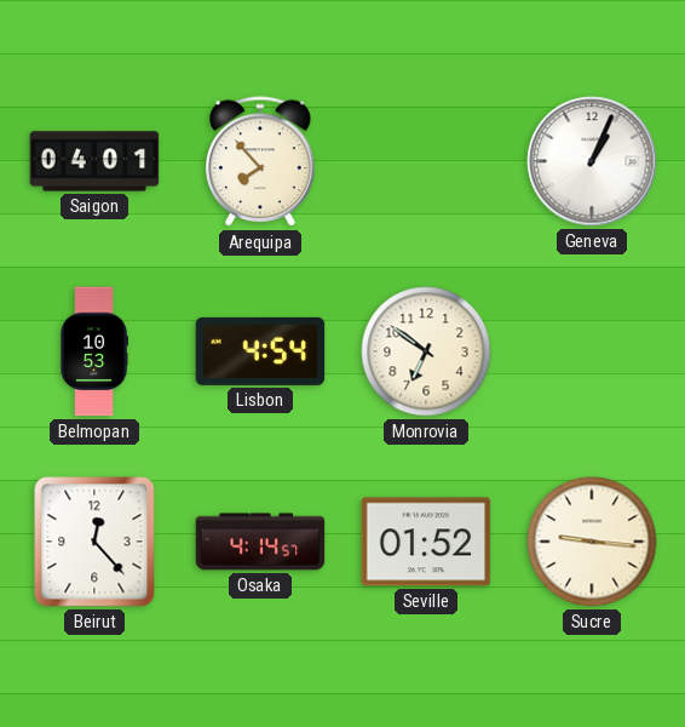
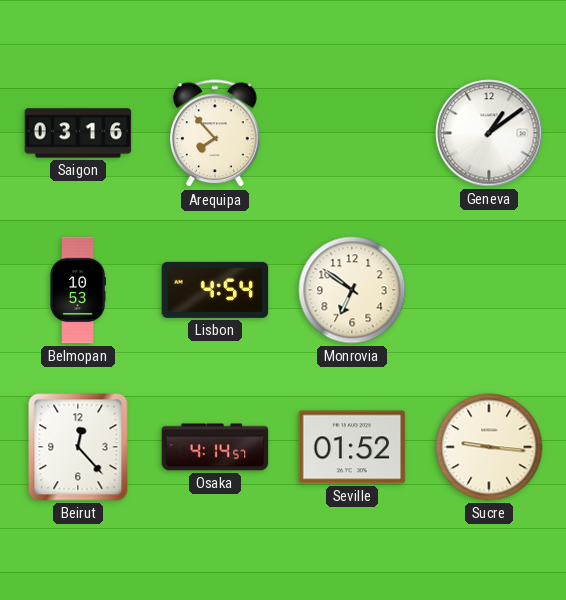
Saigon: 04:01 -> 03:16
Geneva: 1:04 -> 1:09
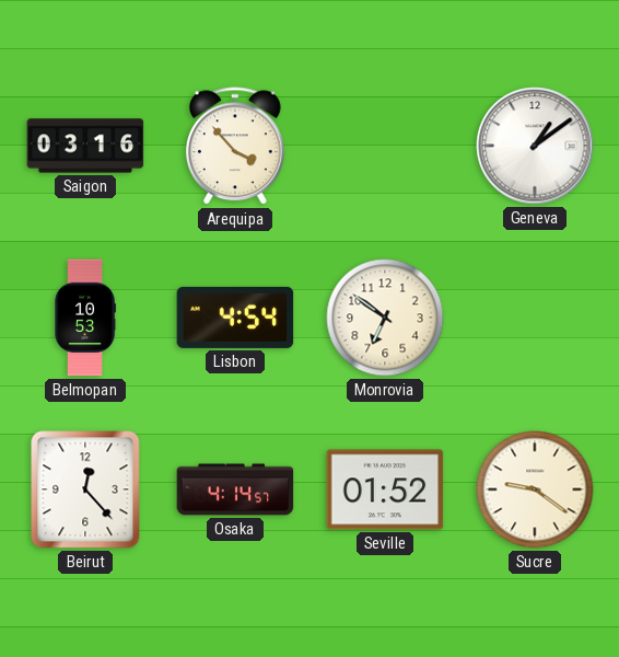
Arequipa: 7:53 -> 3:53
Sucre: 9:16 -> 9:21
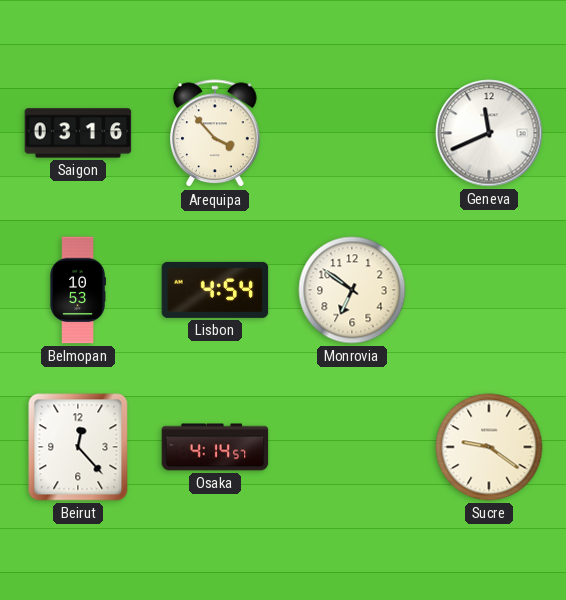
Geneva: 1:09 -> 11:41
Seville: 01:52 -> none
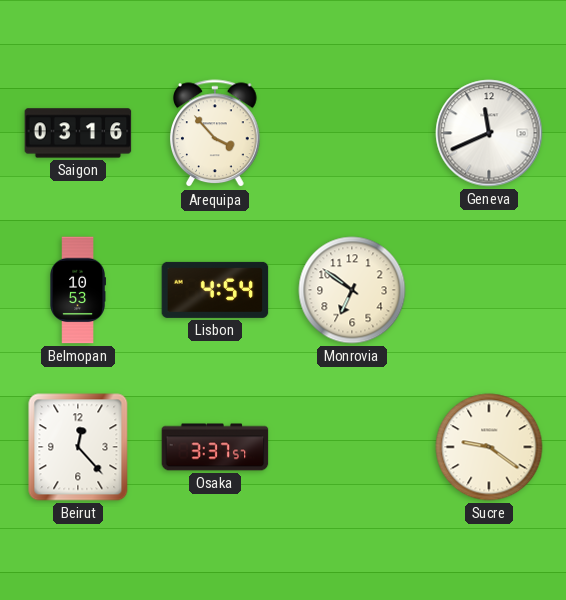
Osaka: 4:14 -> 3:37
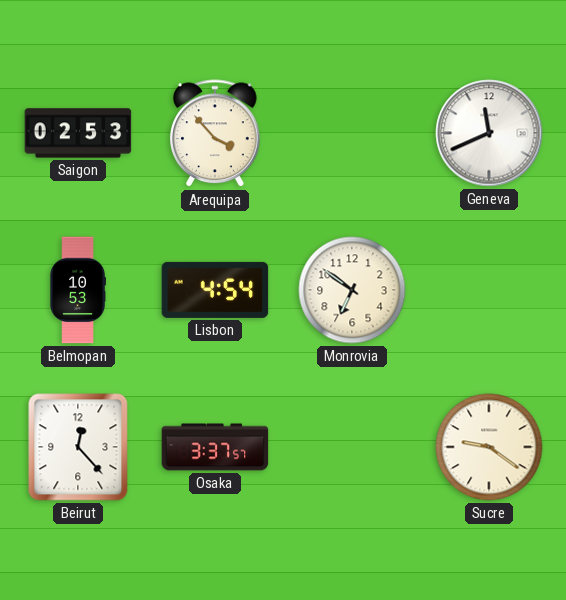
Saigon: 03:16 -> 02:53
